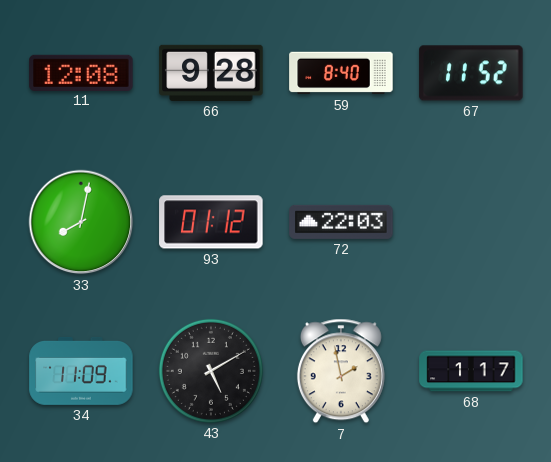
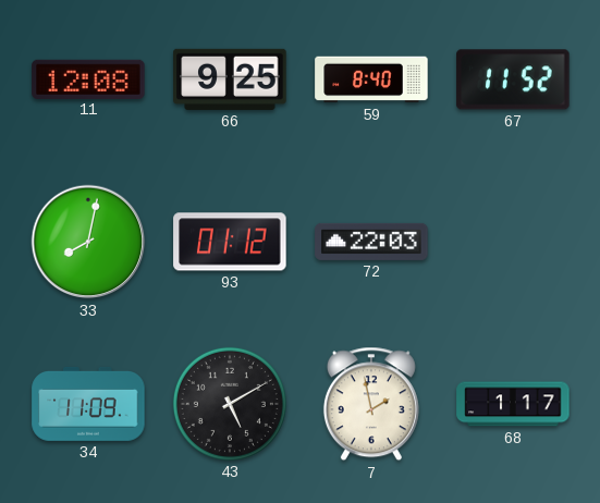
66: 9:28 -> 9:25
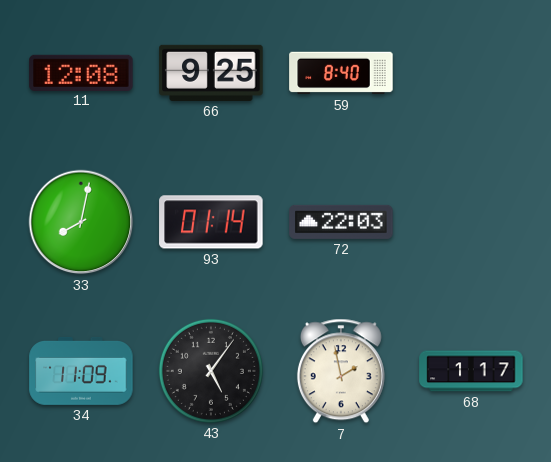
67: 11:52 -> none
93: 01:12 -> 01:14
43: 5:10 -> 5:06
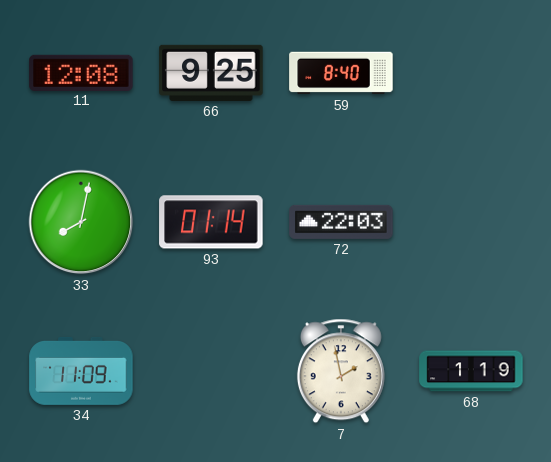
43: 5:06 -> none
68: 1:17 -> 1:19
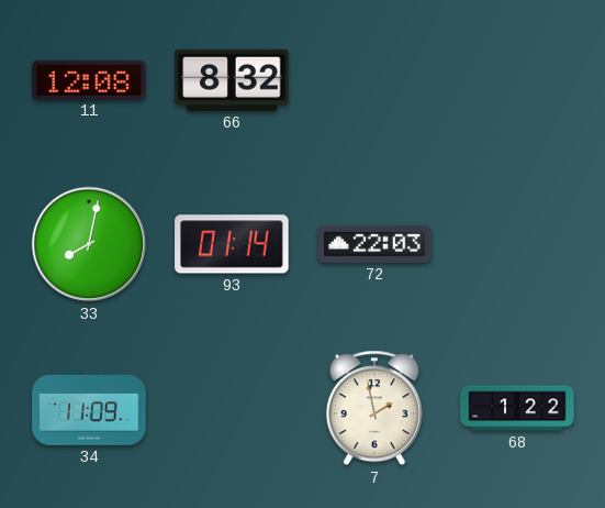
66: 9:25 -> 8:32
59: 8:40 -> none
68: 1:19 -> 1:22
